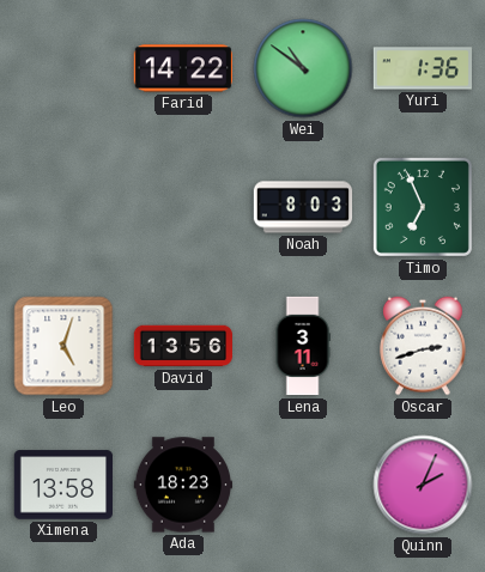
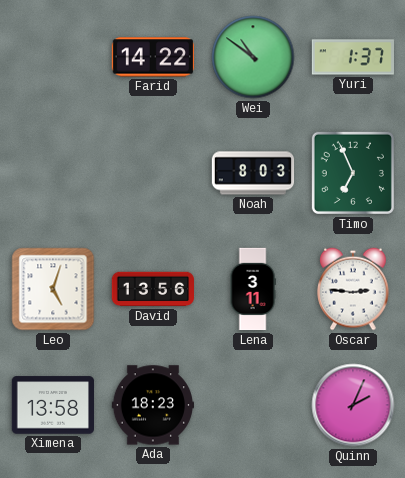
Yuri: 1:36 -> 1:37
Oscar: 2:42 -> 2:46
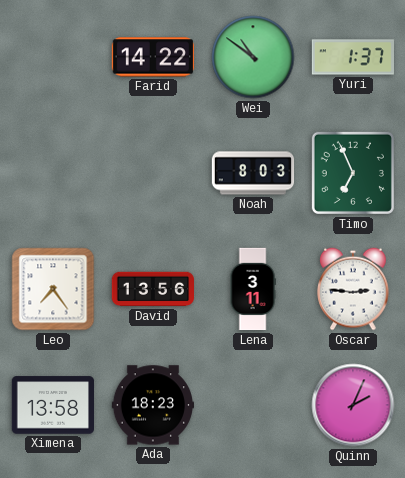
Leo: 5:03 -> 7:24
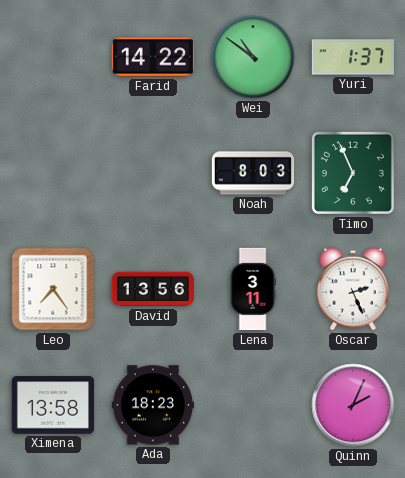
Oscar: 2:46 -> 2:26
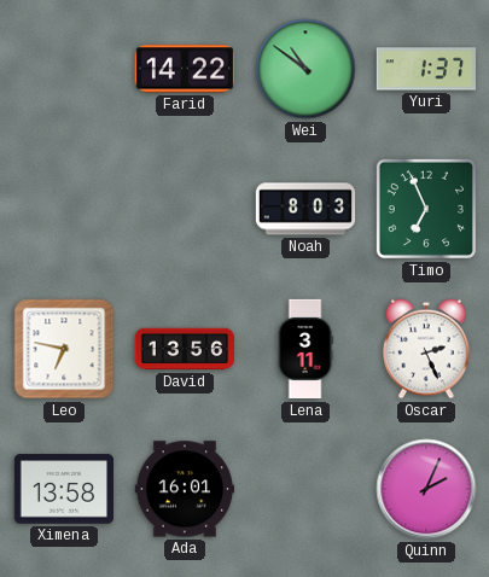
Leo: 7:24 -> 6:47
Ada: 18:23 -> 16:01
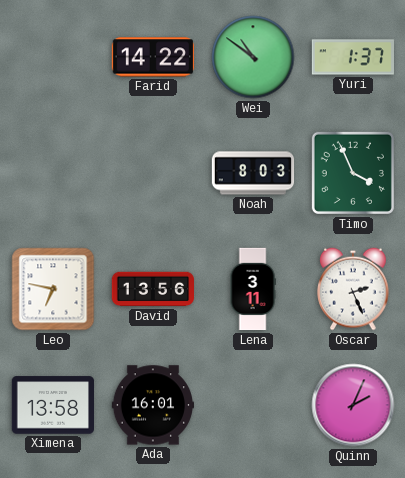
Timo: 6:56 -> 3:56
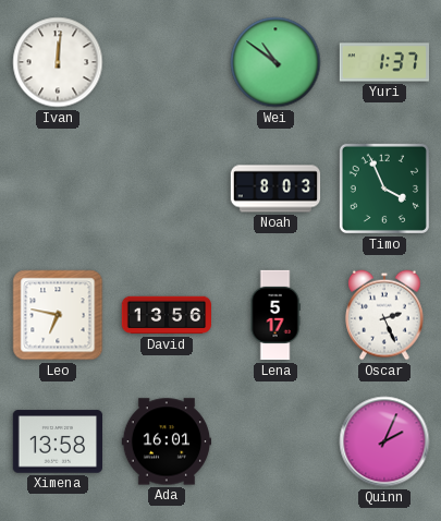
Ivan: none -> 12:01
Farid: 14:22 -> none
Lena: 3:11 -> 5:17
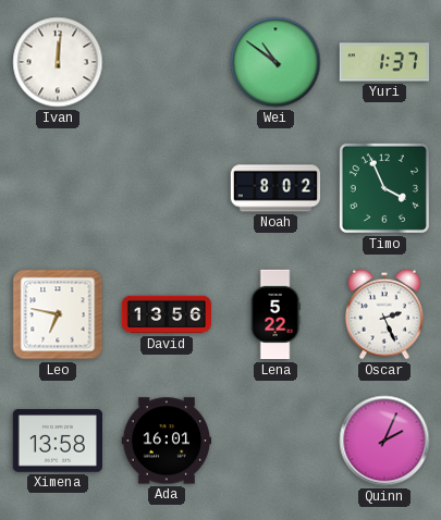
Noah: 8:03 -> 8:02
Lena: 5:17 -> 5:22
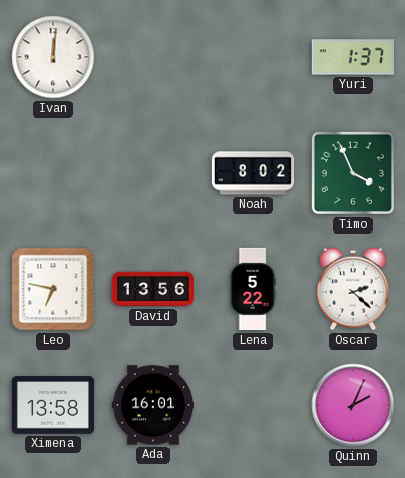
Wei: 10:51 -> none
Oscar: 2:26 -> 2:22
